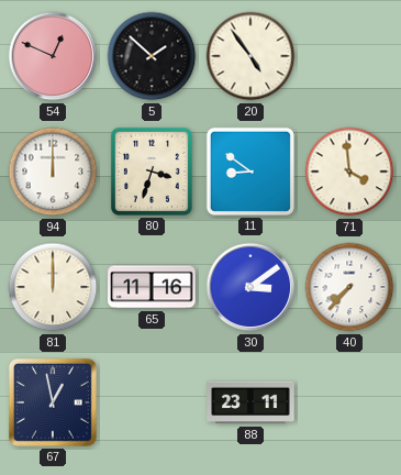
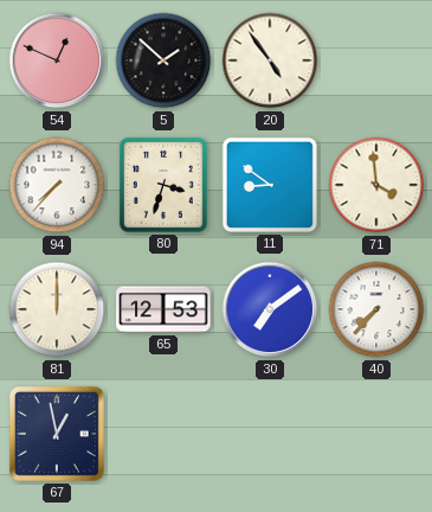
94: 12:00 -> 7:37
65: 11:16 -> 12:53
30: 3:09 -> 7:09
88: 23:11 -> none
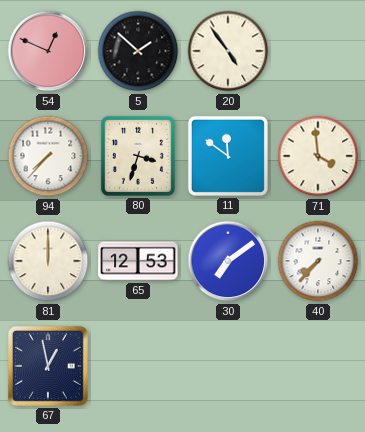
11: 8:51 -> 11:51
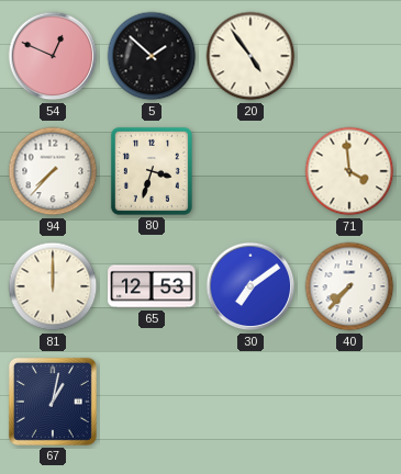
11: 11:51 -> none
67: 12:58 -> 1:02
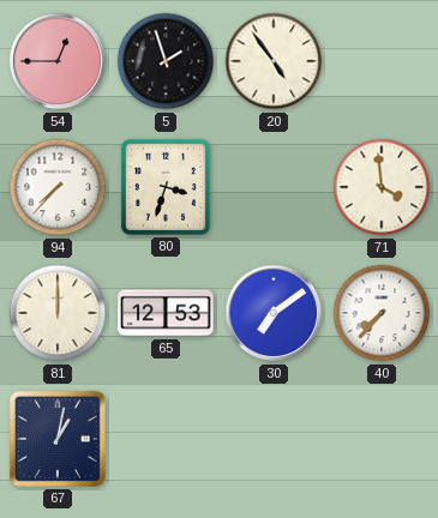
54: 12:49 -> 12:45
5: 1:52 -> 1:57
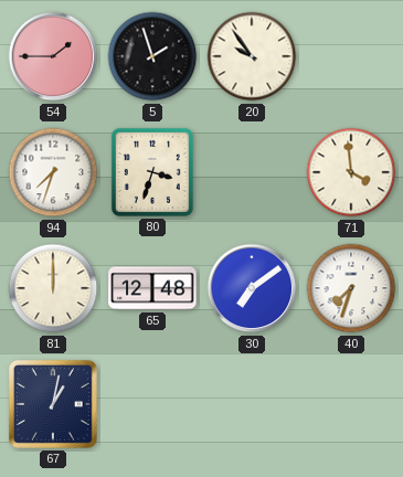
54: 12:45 -> 1:45
20: 4:54 -> 9:54
94: 7:37 -> 7:33
65: 12:53 -> 12:48
40: 7:37 -> 7:33
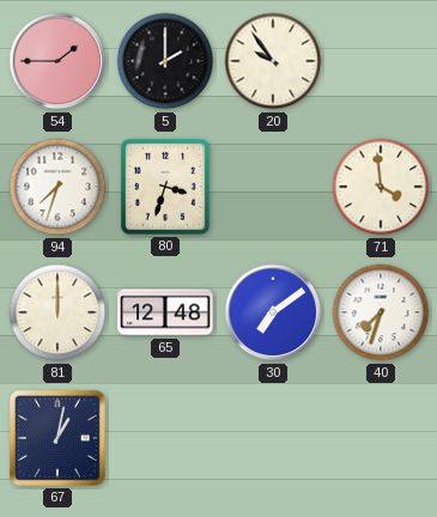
5: 1:57 -> 2:00
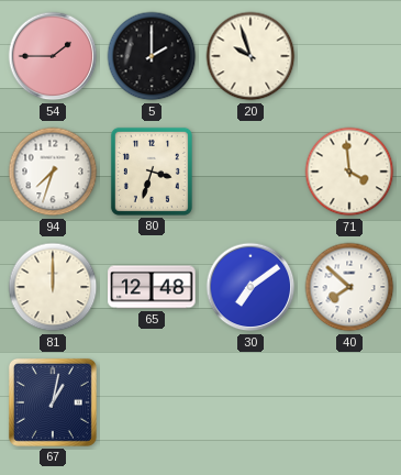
20: 9:54 -> 9:57
40: 7:33 -> 7:52
